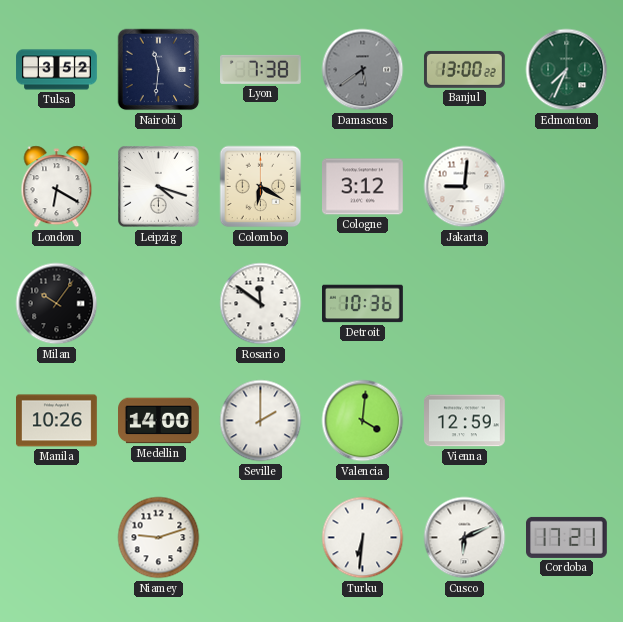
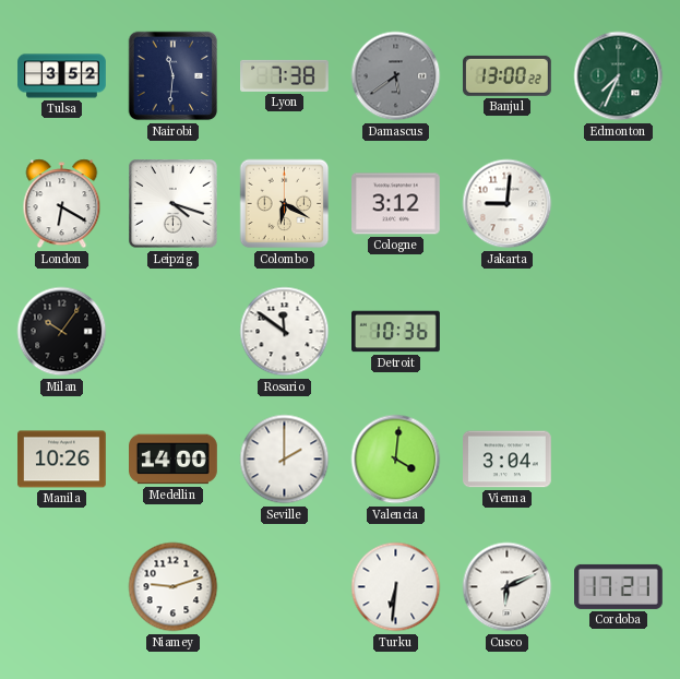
Vienna: 12:59 -> 3:04
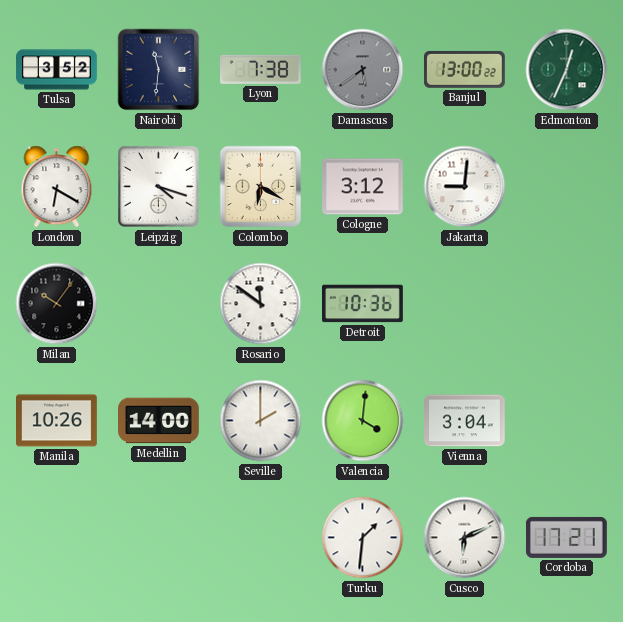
Edmonton: 7:34 -> 12:34
Niamey: 9:12 -> none
Turku: 6:31 -> 1:31
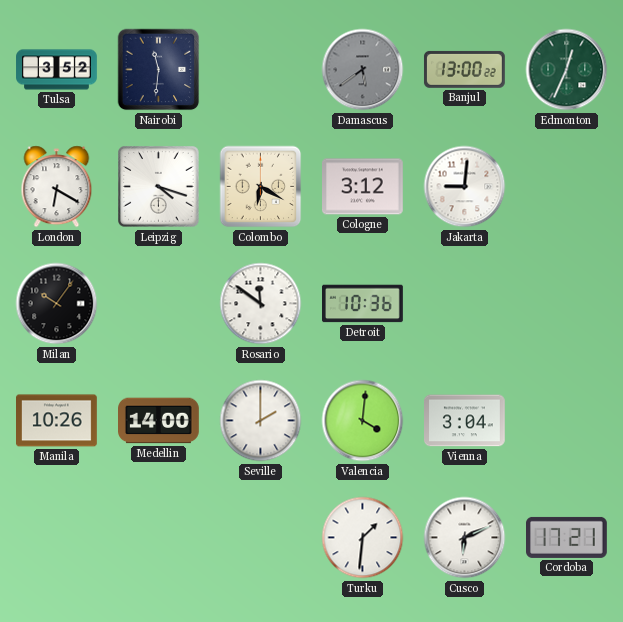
Lyon: 7:38 -> none
